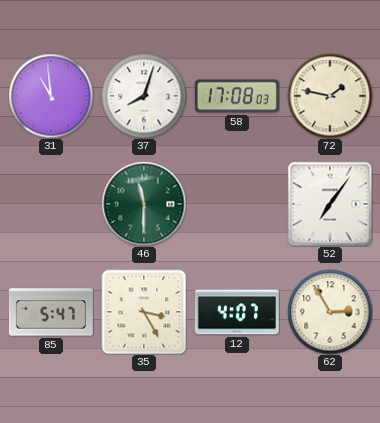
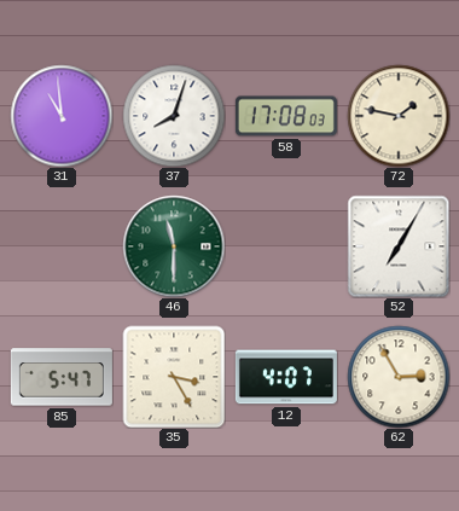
52: 7:06 -> 7:05
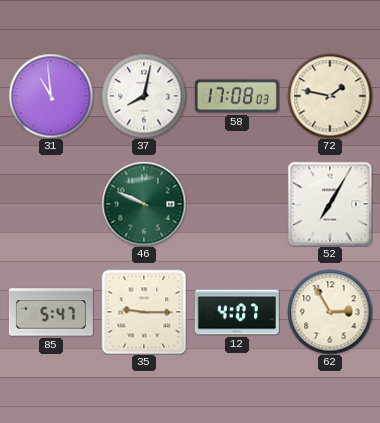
37: 8:03 -> 8:02
46: 11:30 -> 9:49
35: 3:25 -> 9:15
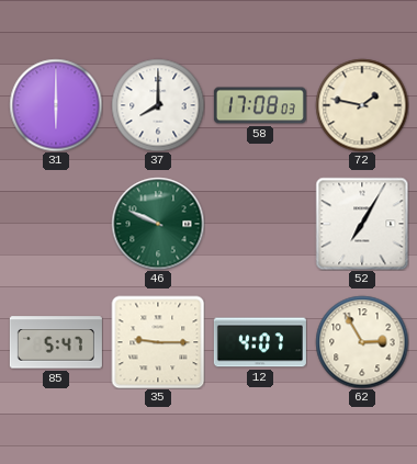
31: 10:59 -> 6:00
37: 8:02 -> 8:00
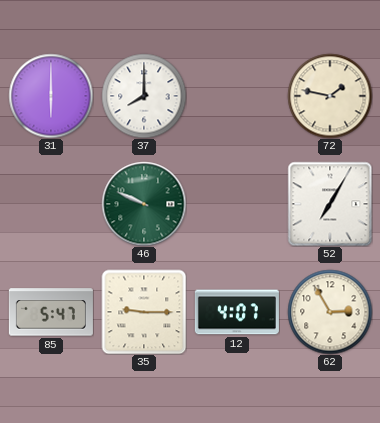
58: 17:08 -> none
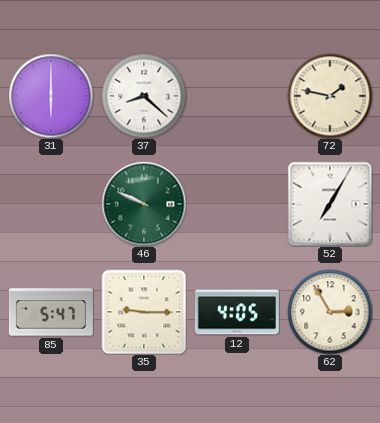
37: 8:00 -> 8:22
12: 4:07 -> 4:05
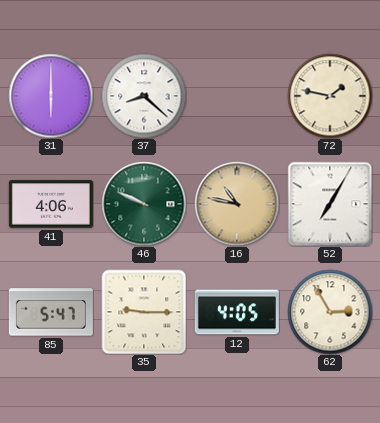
41: none -> 4:06
16: none -> 10:47
